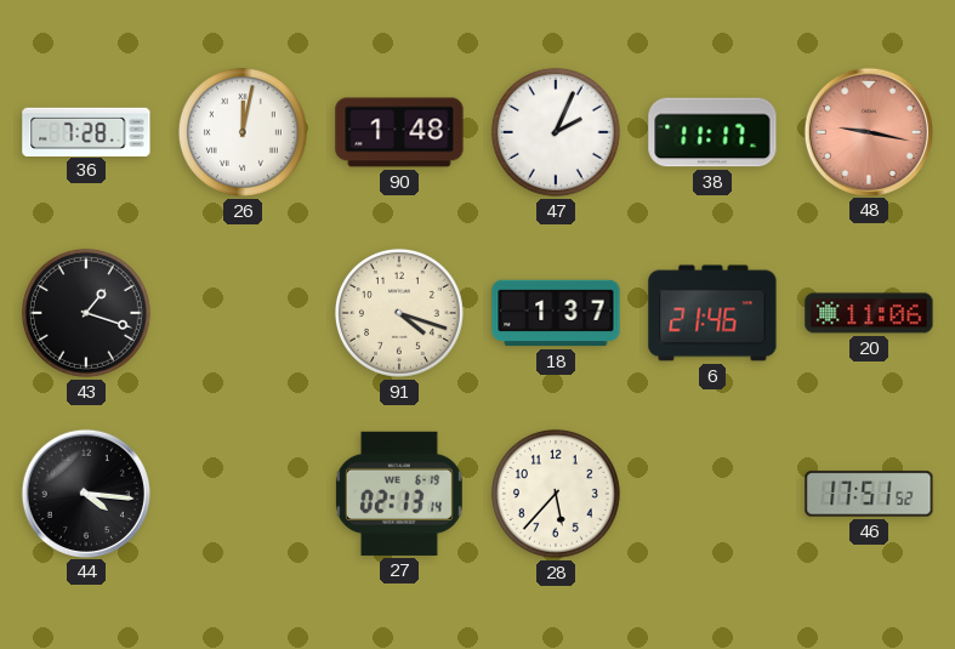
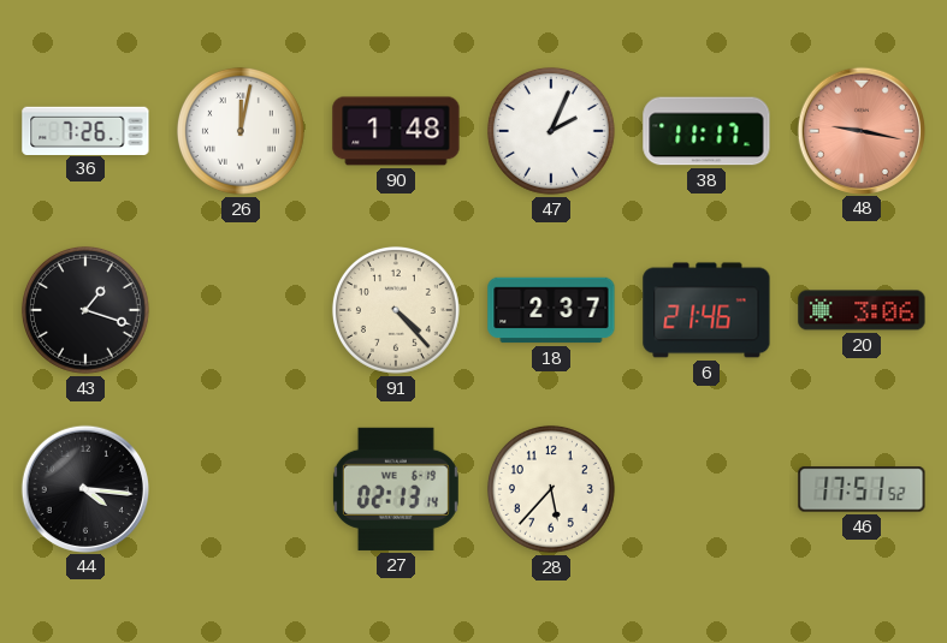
36: 7:28 -> 7:26
91: 4:18 -> 4:23
18: 1:37 -> 2:37
20: 11:06 -> 3:06
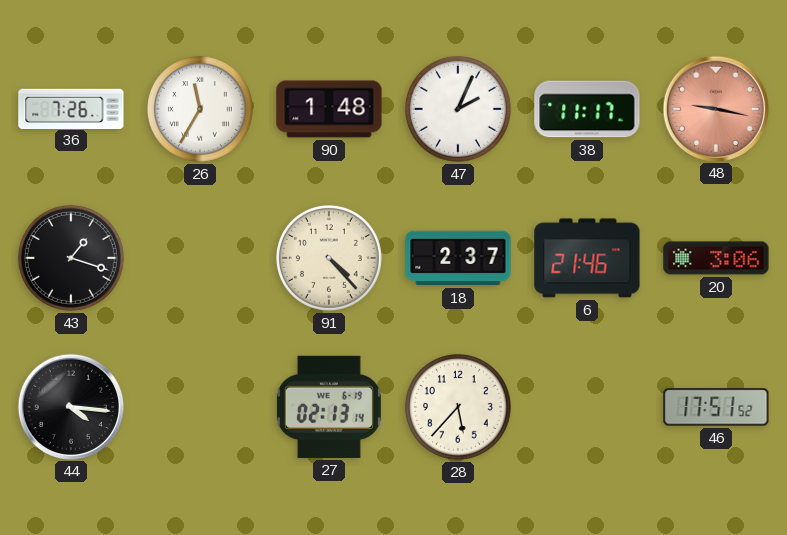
26: 12:02 -> 11:35
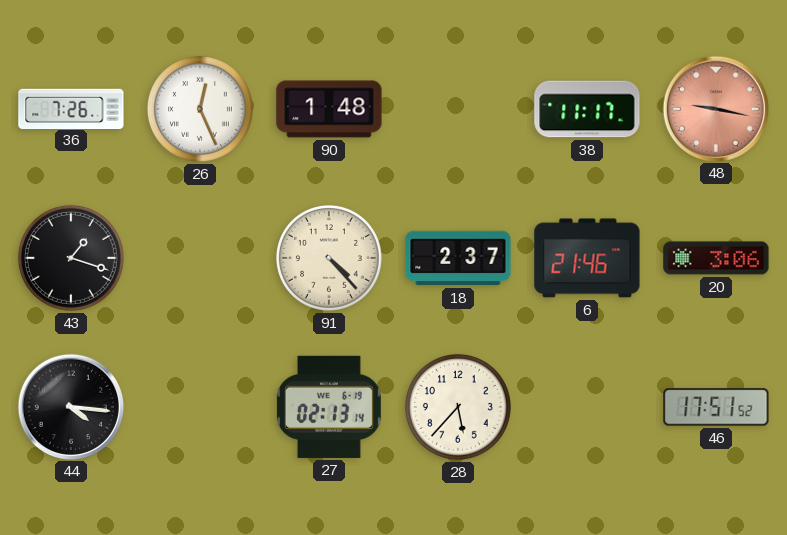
26: 11:35 -> 12:26
47: 2:04 -> none
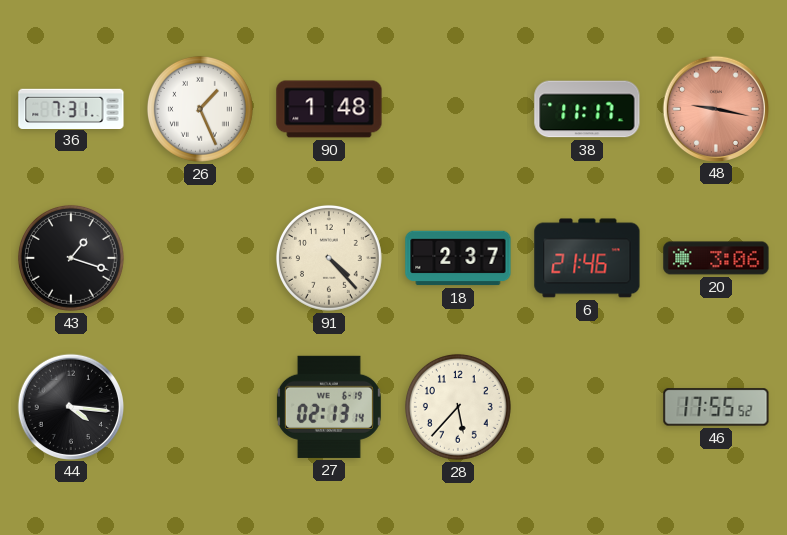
36: 7:26 -> 7:31
26: 12:26 -> 1:26
46: 17:51 -> 17:55
